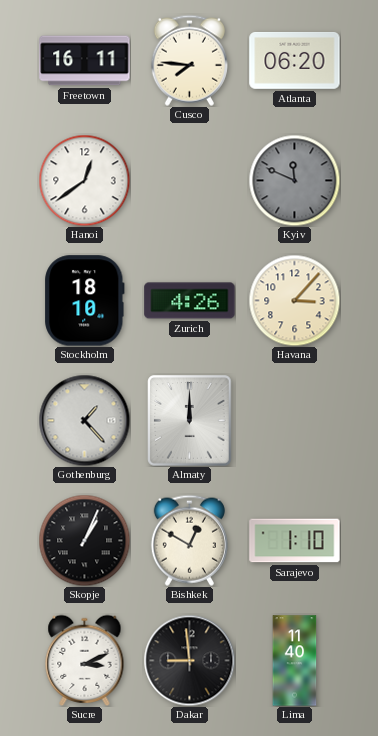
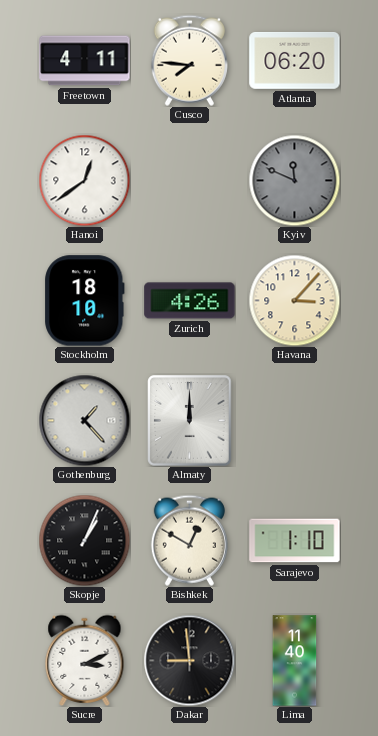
Freetown: 16:11 -> 4:11
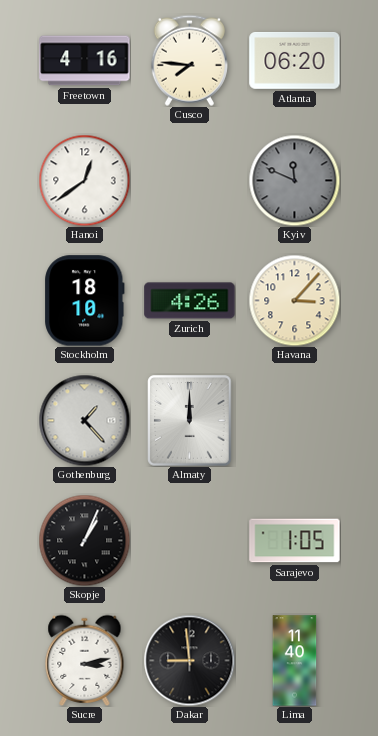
Freetown: 4:11 -> 4:16
Bishkek: 12:50 -> none
Sarajevo: 1:10 -> 1:05
Sucre: 3:11 -> 3:13
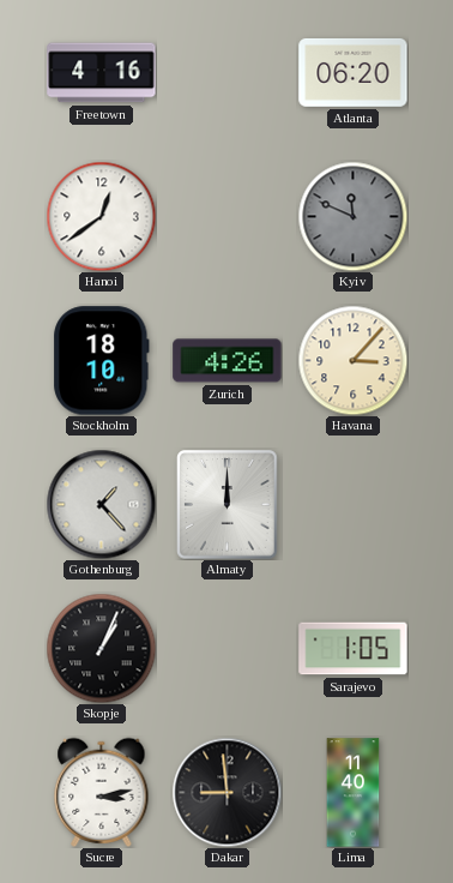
Cusco: 7:46 -> none
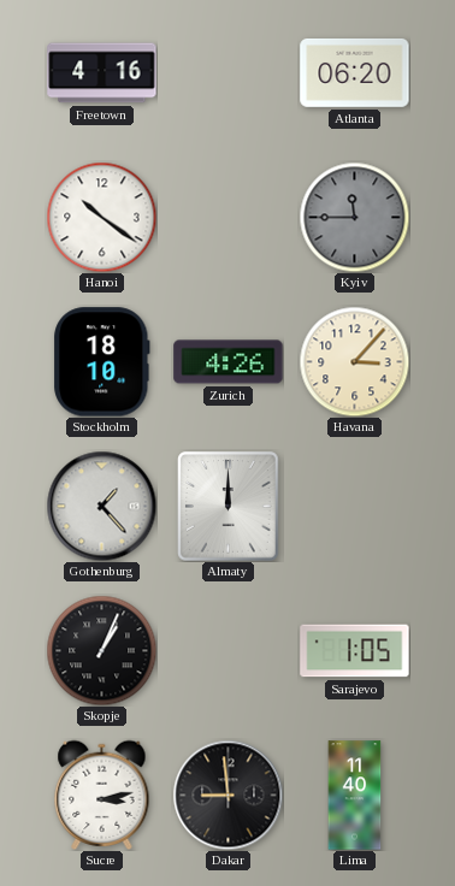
Hanoi: 12:39 -> 10:21
Kyiv: 11:49 -> 11:45
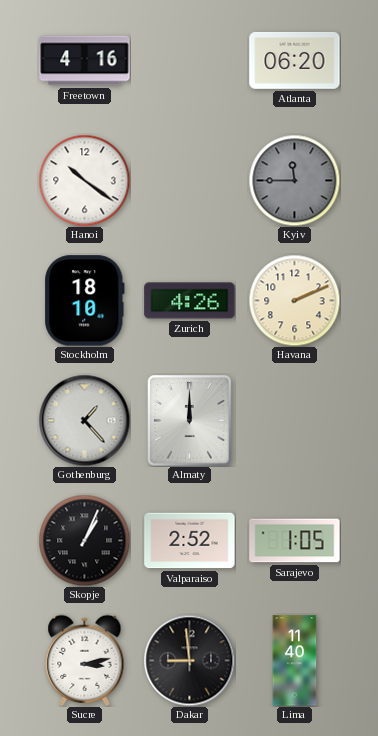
Havana: 3:07 -> 2:11
Valparaiso: none -> 2:52
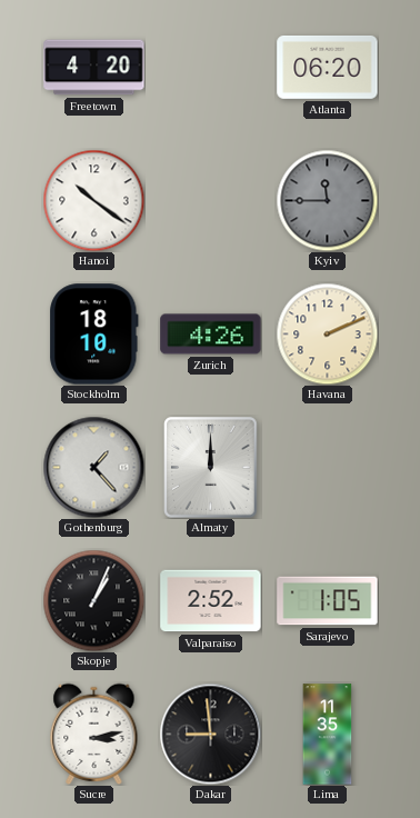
Freetown: 4:16 -> 4:20
Lima: 11:40 -> 11:35
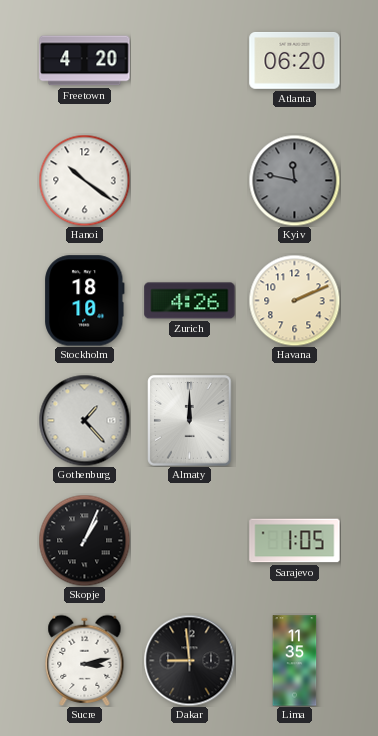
Kyiv: 11:45 -> 11:47
Valparaiso: 2:52 -> none
